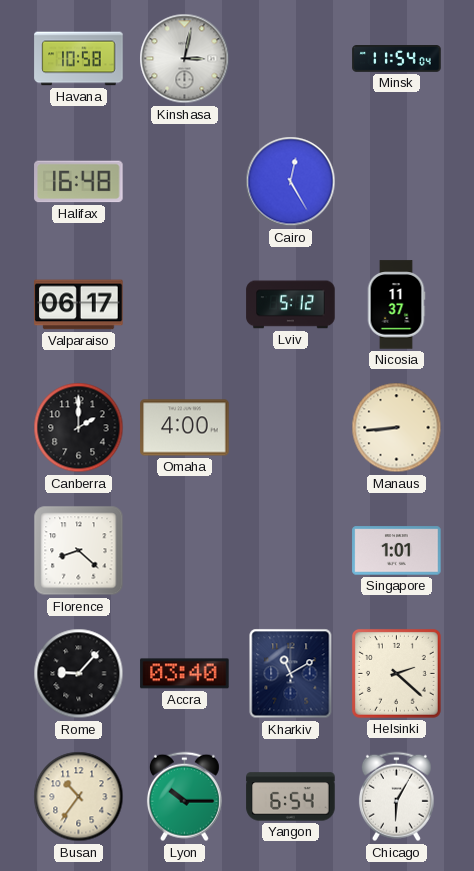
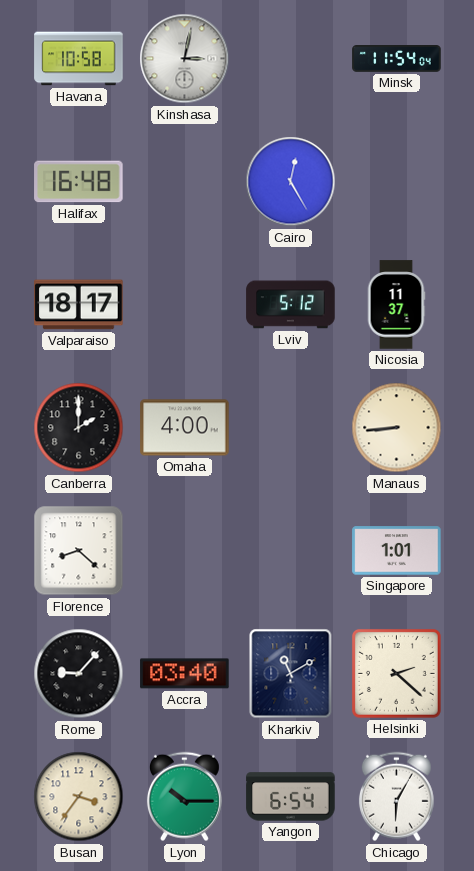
Valparaiso: 06:17 -> 18:17
Busan: 10:36 -> 3:36
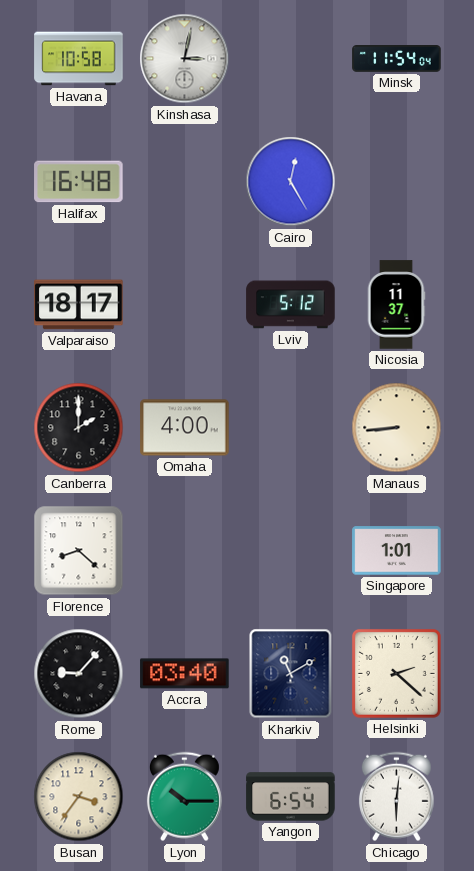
Chicago: 6:05 -> 6:01
